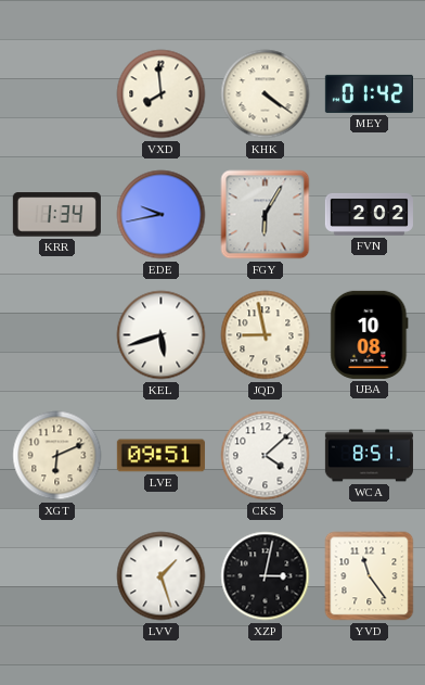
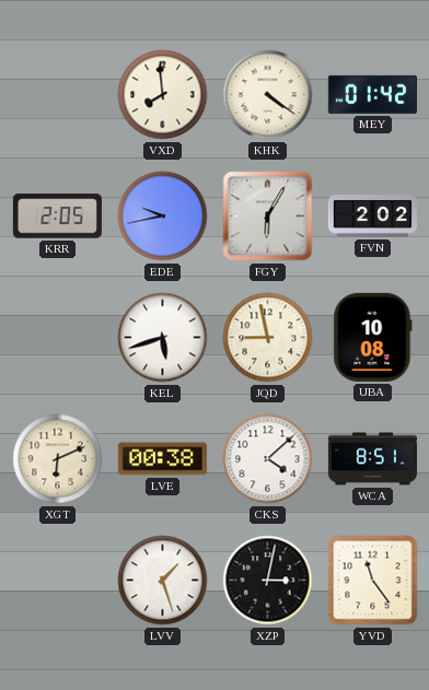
KRR: 1:34 -> 2:05
LVE: 09:51 -> 00:38
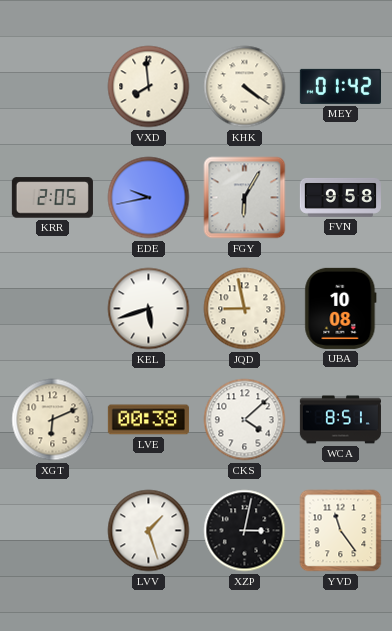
FVN: 2:02 -> 9:58
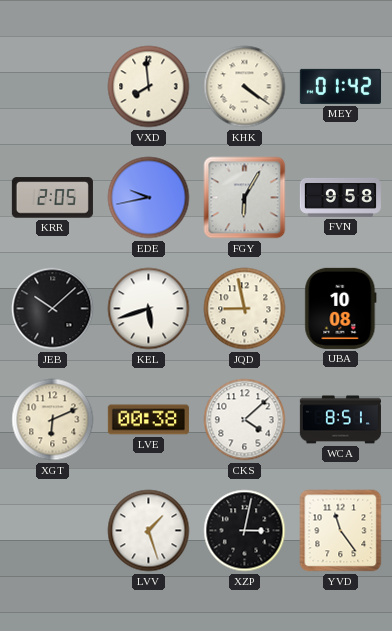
JEB: none -> 10:08
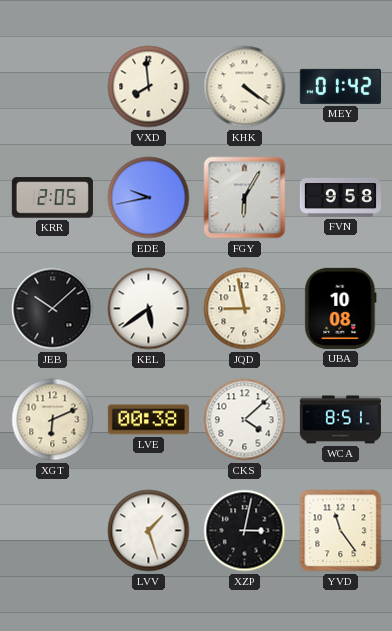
KEL: 5:42 -> 5:39
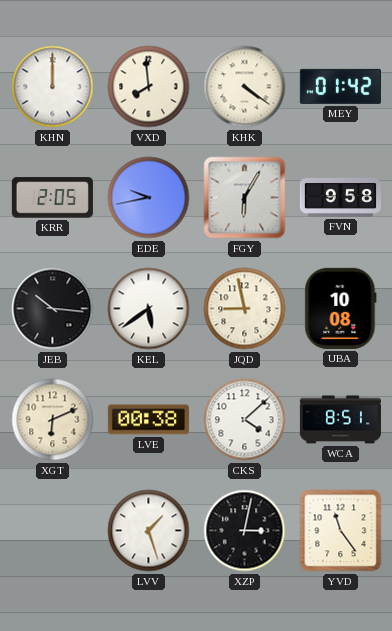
KHN: none -> 12:00
JEB: 10:08 -> 10:16
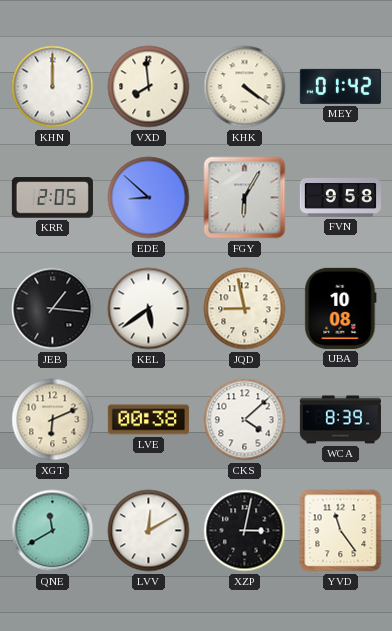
EDE: 9:43 -> 8:52
JEB: 10:16 -> 1:16
WCA: 8:51 -> 8:39
QNE: none -> 11:40
LVV: 1:27 -> 12:10
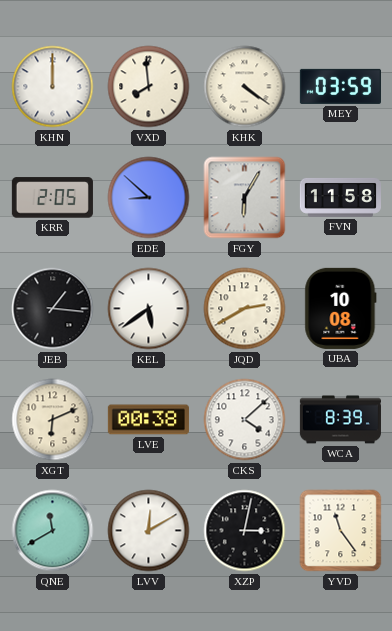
MEY: 01:42 -> 03:59
FVN: 9:58 -> 11:58
JQD: 8:58 -> 2:40
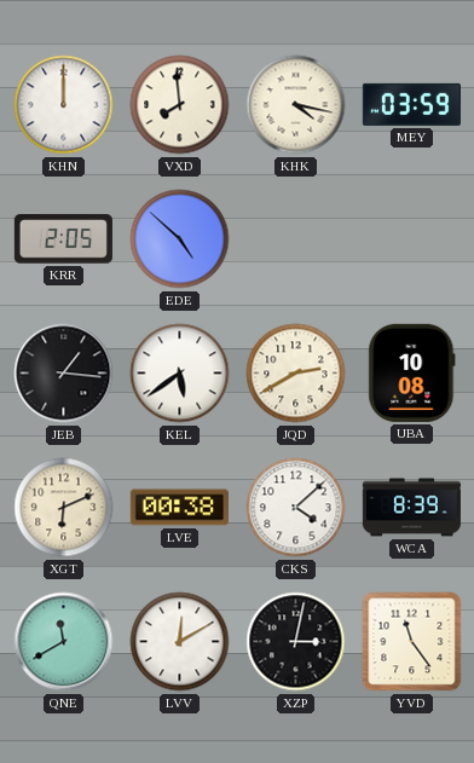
KHK: 4:21 -> 4:17
EDE: 8:52 -> 4:52
FGY: 6:05 -> none
FVN: 11:58 -> none
